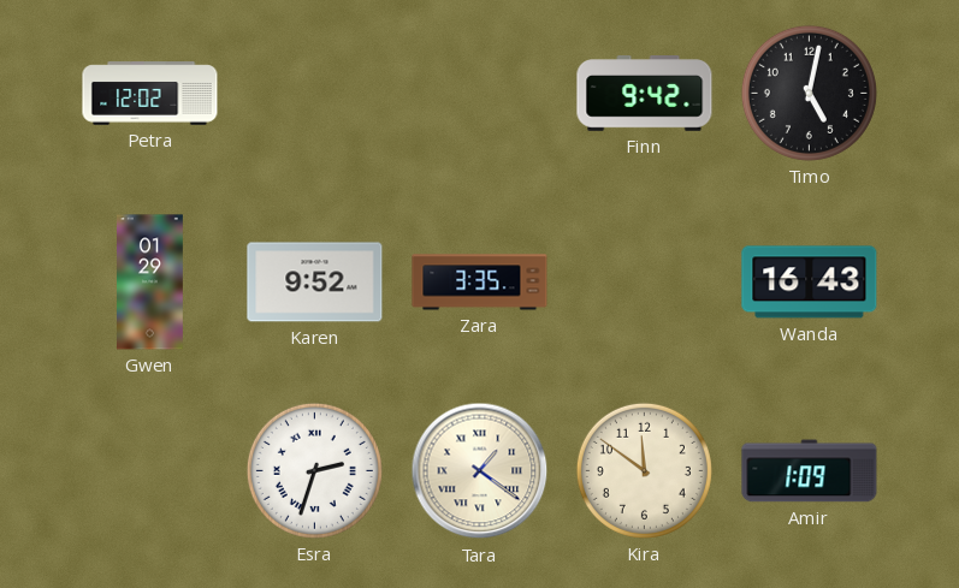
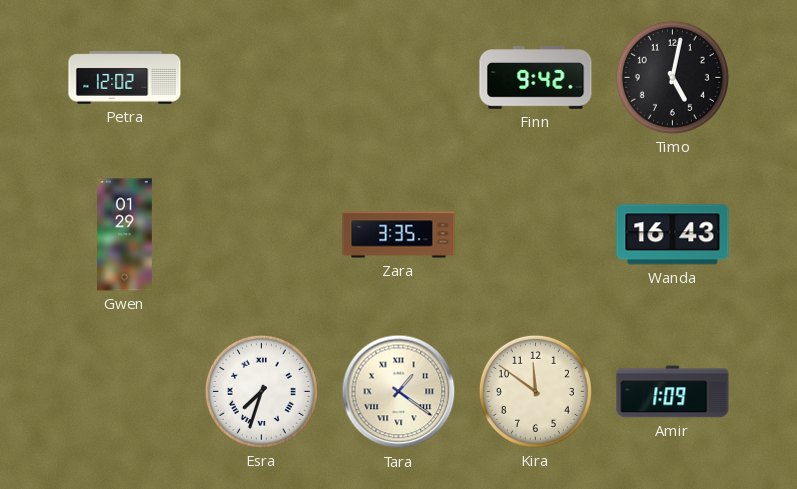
Karen: 9:52 -> none
Esra: 2:33 -> 7:33
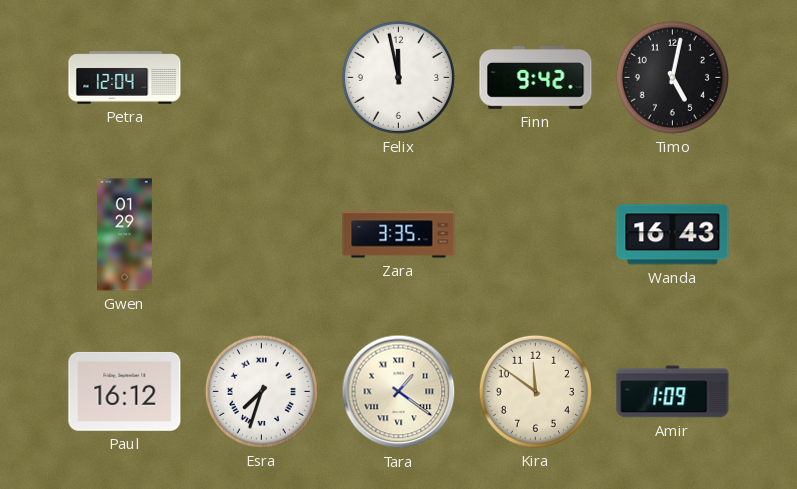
Petra: 12:02 -> 12:04
Felix: none -> 11:58
Paul: none -> 16:12
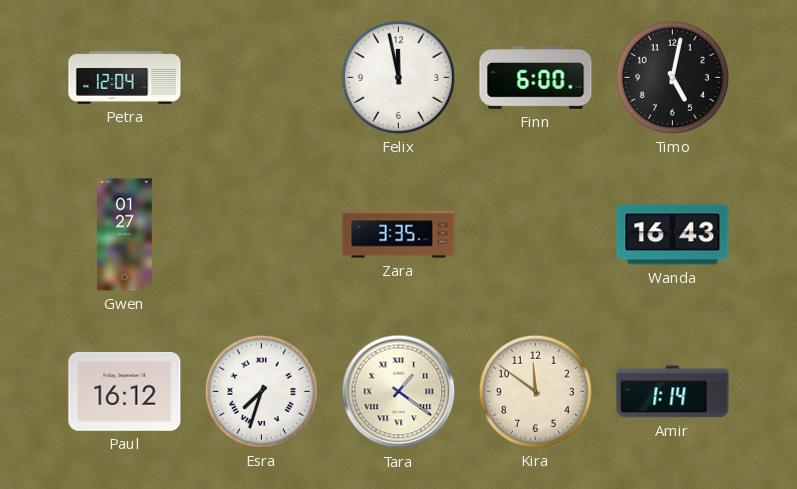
Finn: 9:42 -> 6:00
Gwen: 01:29 -> 01:27
Amir: 1:09 -> 1:14
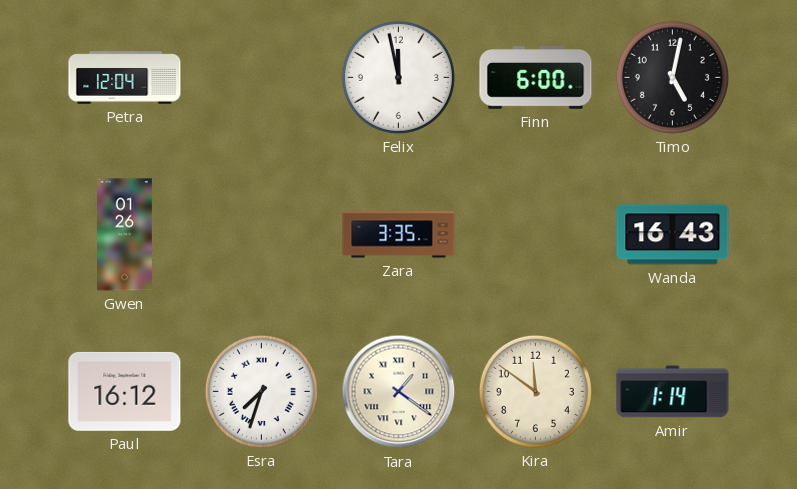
Gwen: 01:27 -> 01:26
